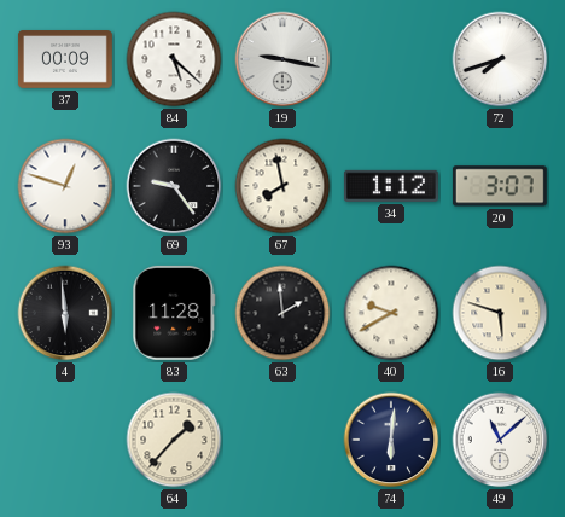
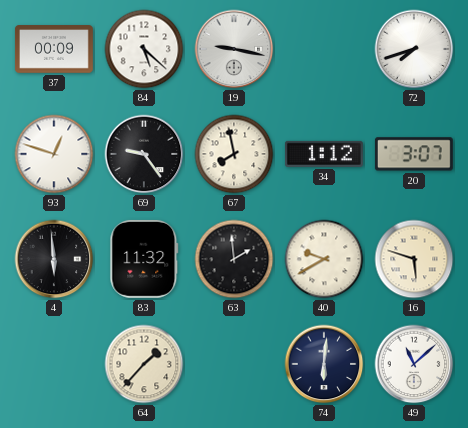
83: 11:28 -> 11:32
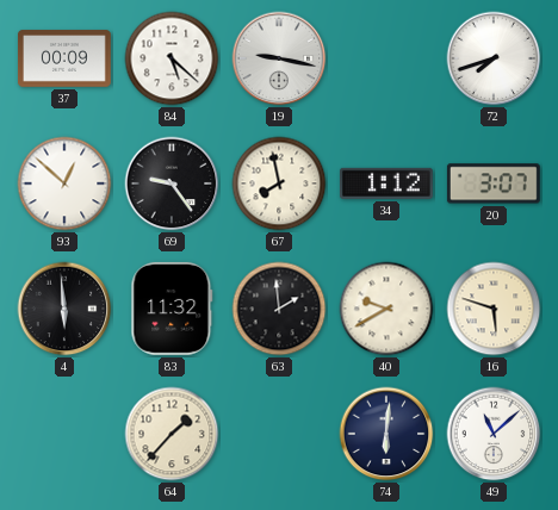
93: 12:48 -> 12:52
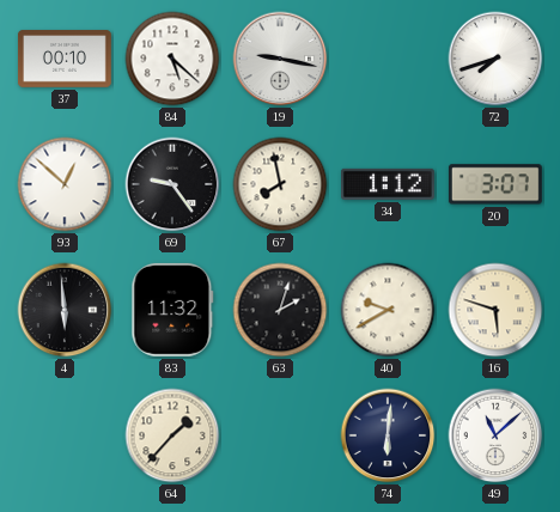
37: 00:09 -> 00:10
63: 1:59 -> 2:03
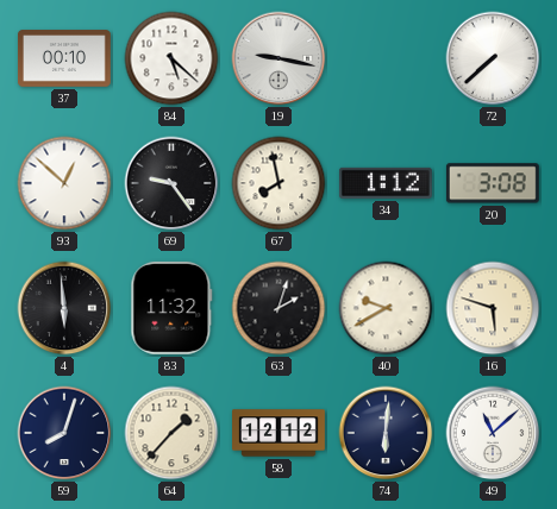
72: 7:42 -> 7:38
20: 3:07 -> 3:08
59: none -> 8:03
58: none -> 12:12
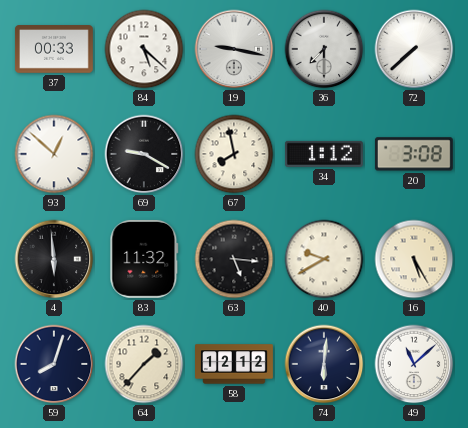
37: 00:10 -> 00:33
36: none -> 7:30
69: 9:24 -> 9:20
63: 2:03 -> 5:16
16: 5:48 -> 5:25
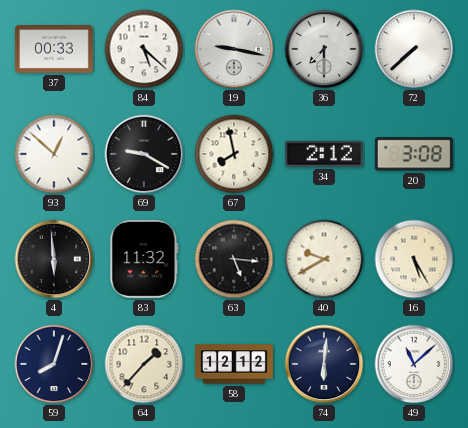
34: 1:12 -> 2:12
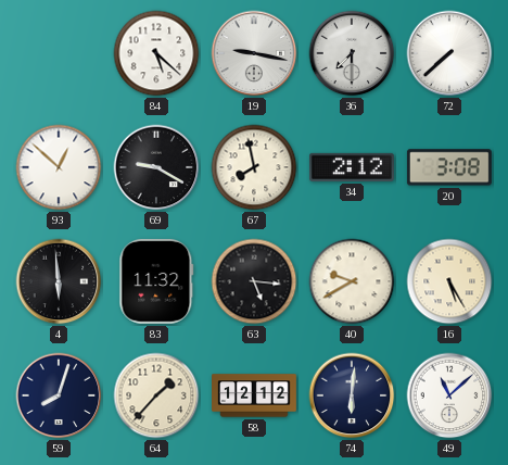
37: 00:33 -> none
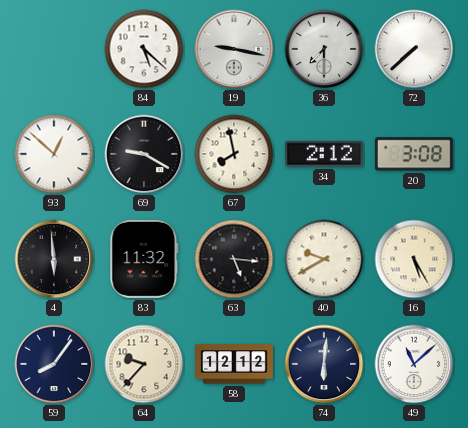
59: 8:03 -> 8:06
64: 1:37 -> 9:37
